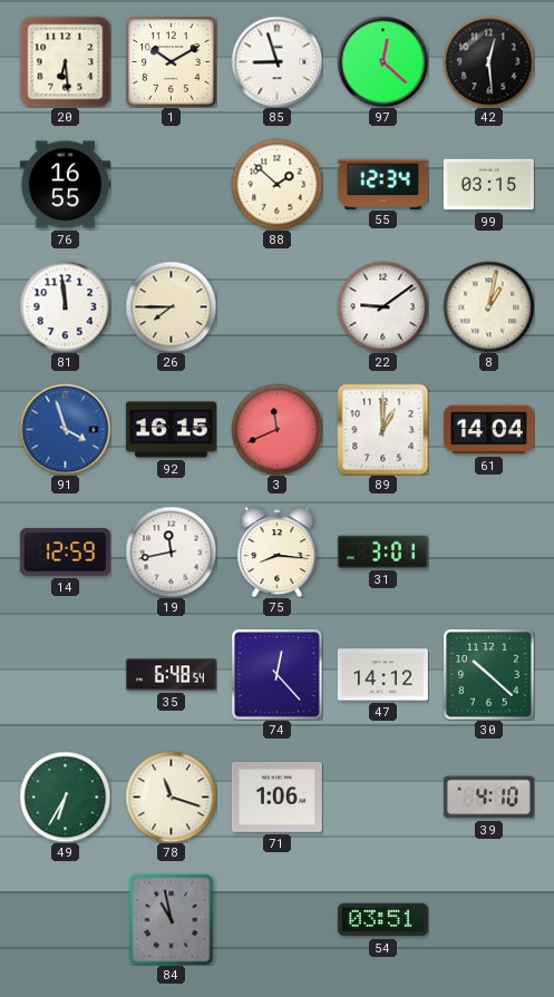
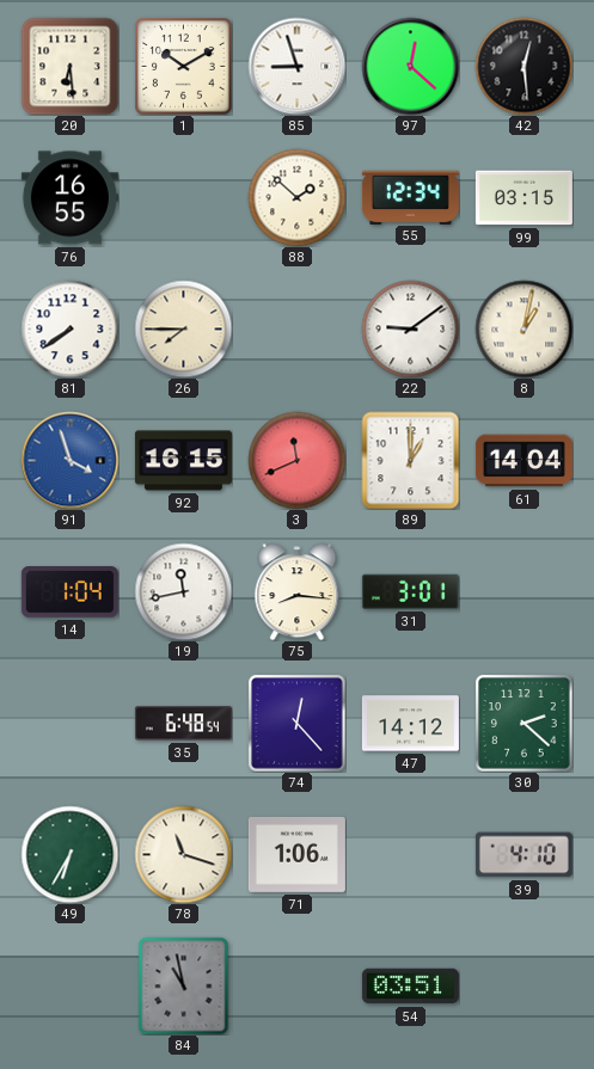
81: 11:59 -> 7:39
14: 12:59 -> 1:04
30: 10:22 -> 2:22
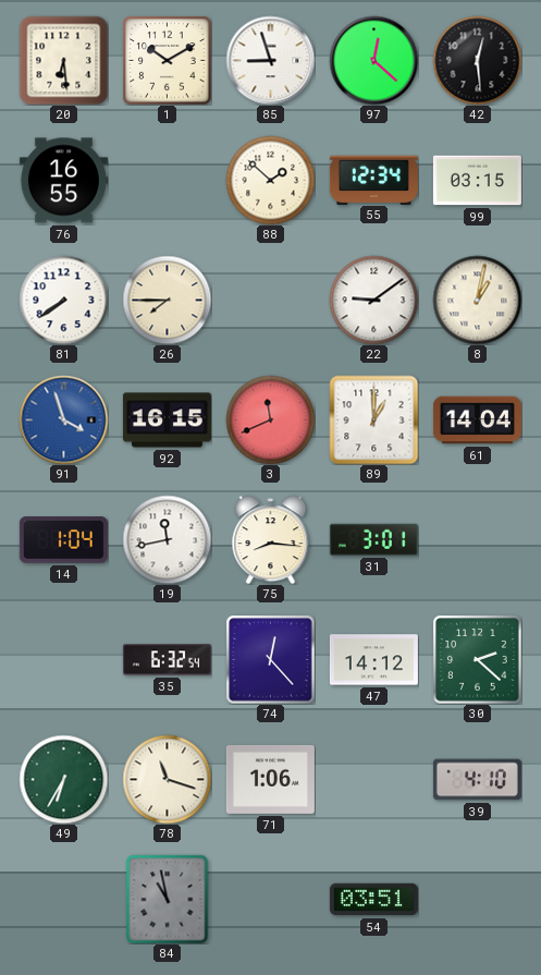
35: 6:48 -> 6:32
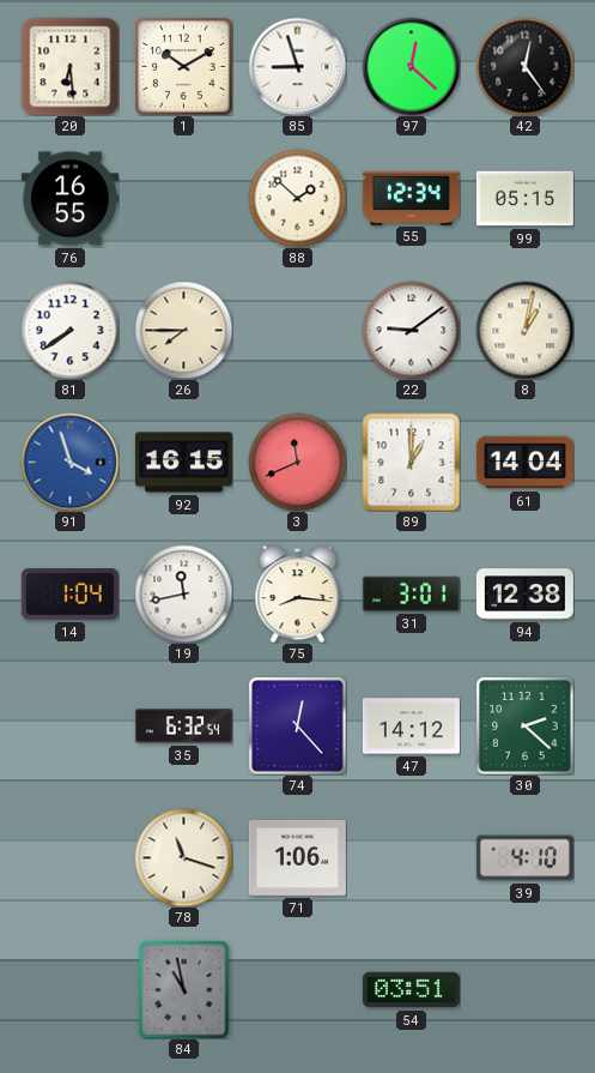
42: 12:29 -> 12:24
99: 03:15 -> 05:15
94: none -> 12:38
49: 6:35 -> none
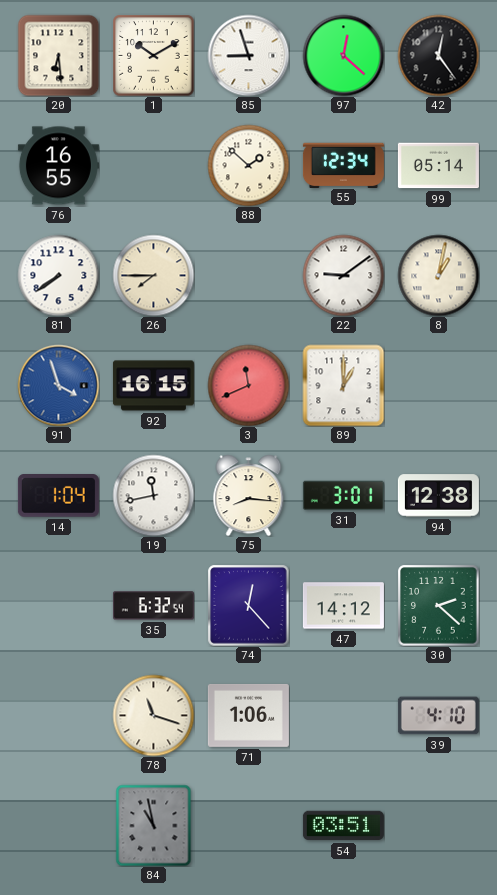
99: 05:15 -> 05:14
61: 14:04 -> none
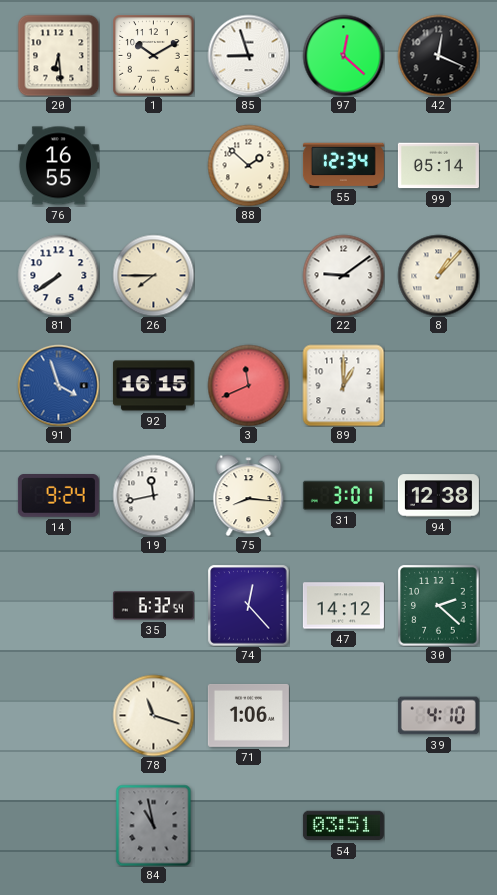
42: 12:24 -> 12:19
8: 1:02 -> 1:07
14: 1:04 -> 9:24
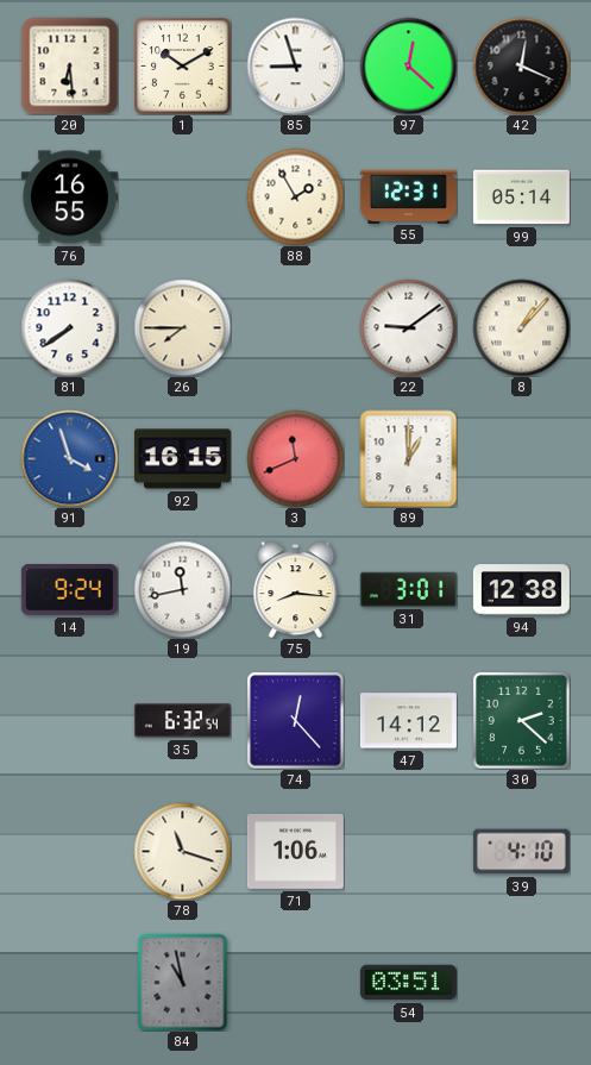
88: 1:52 -> 1:55
55: 12:34 -> 12:31
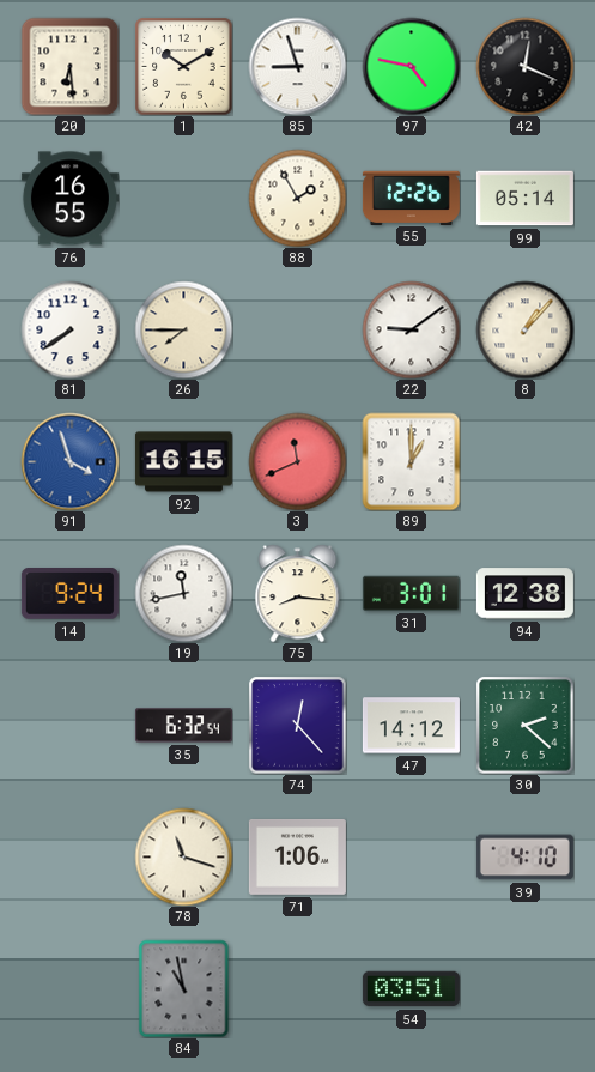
97: 12:22 -> 4:47
55: 12:31 -> 12:26
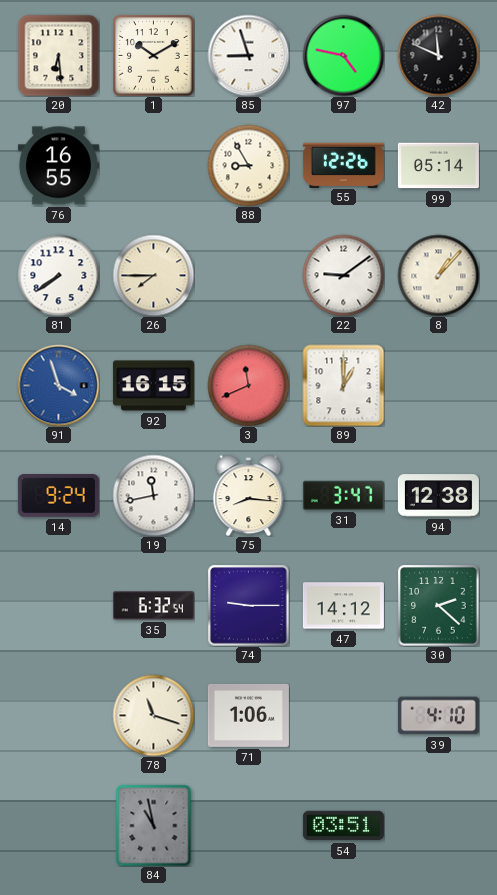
42: 12:19 -> 11:49
88: 1:55 -> 8:55
31: 3:01 -> 3:47
74: 12:23 -> 9:15
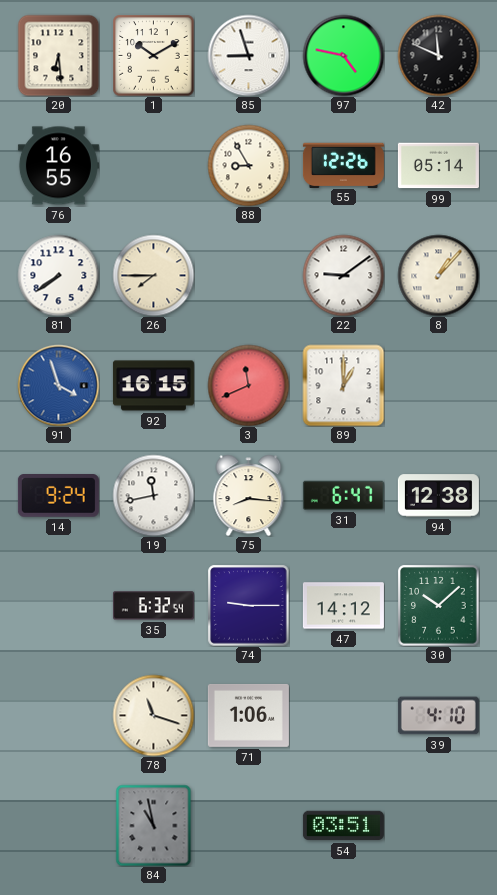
31: 3:47 -> 6:47
30: 2:22 -> 10:08
